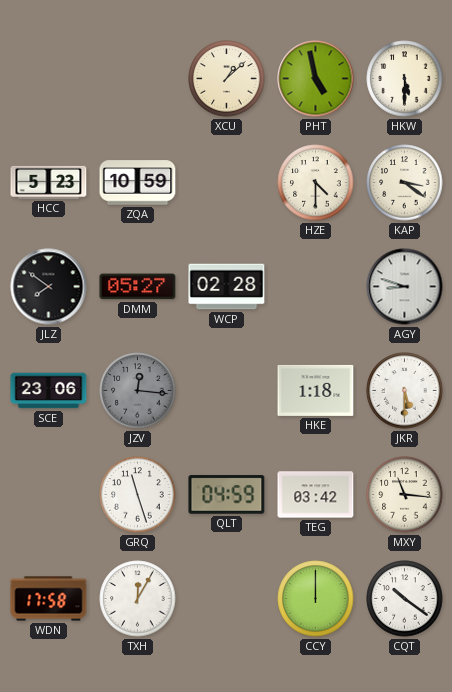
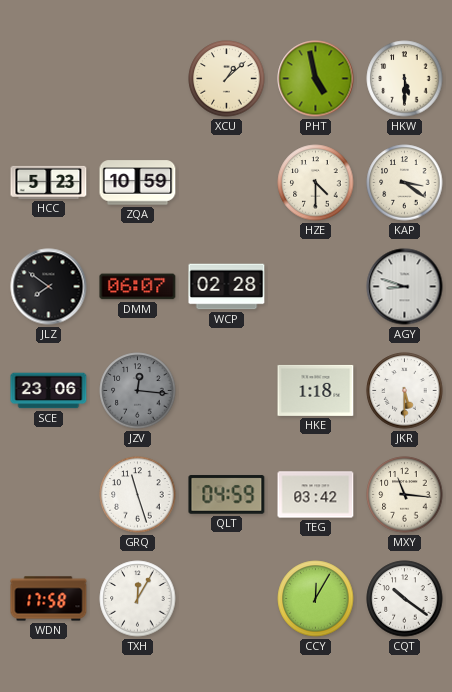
DMM: 05:27 -> 06:07
CCY: 12:00 -> 12:05
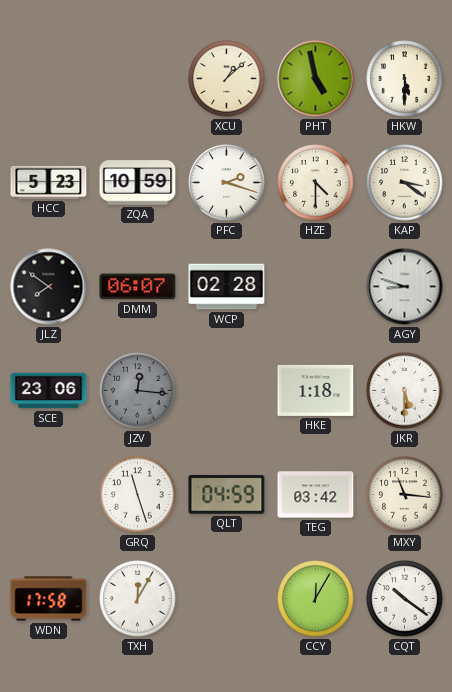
PFC: none -> 2:18
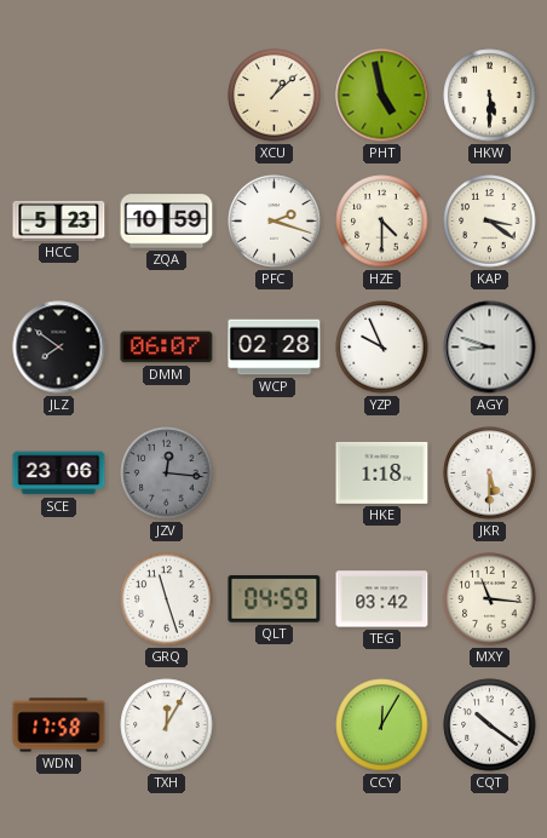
YZP: none -> 9:56
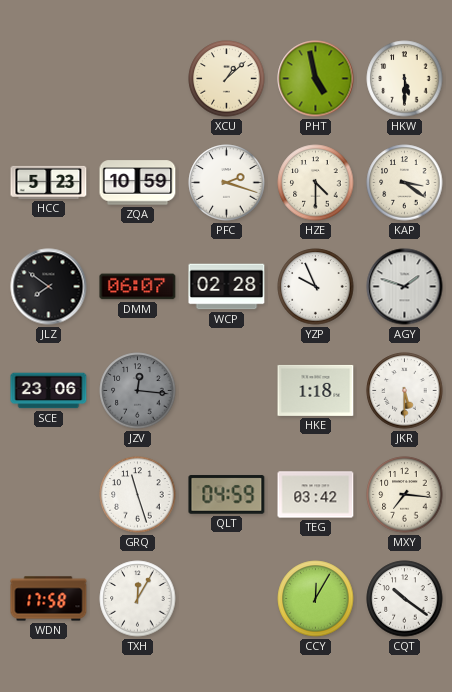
AGY: 8:48 -> 1:48
MXY: 11:16 -> 7:16
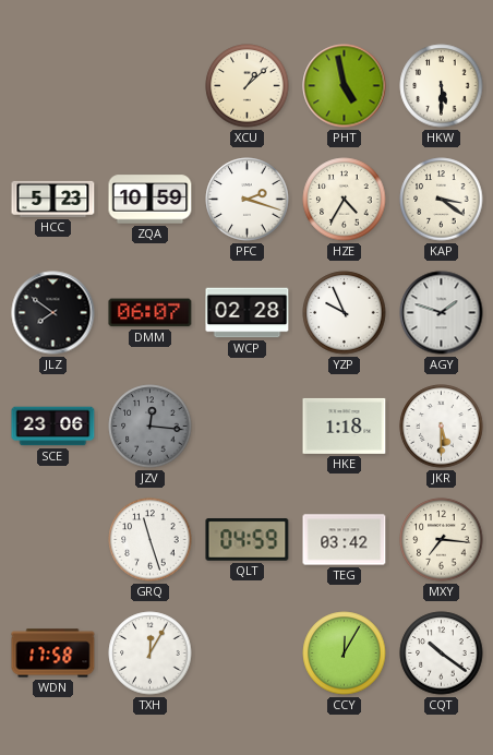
HZE: 4:30 -> 4:35
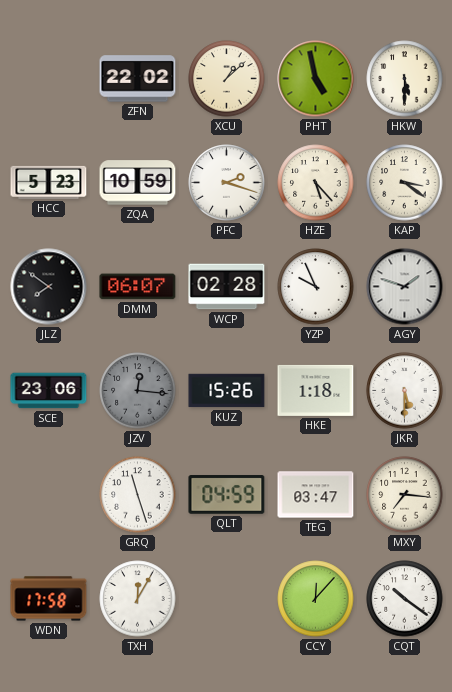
ZFN: none -> 22:02
HZE: 4:35 -> 5:23
KUZ: none -> 15:26
TEG: 03:42 -> 03:47
CCY: 12:05 -> 12:07
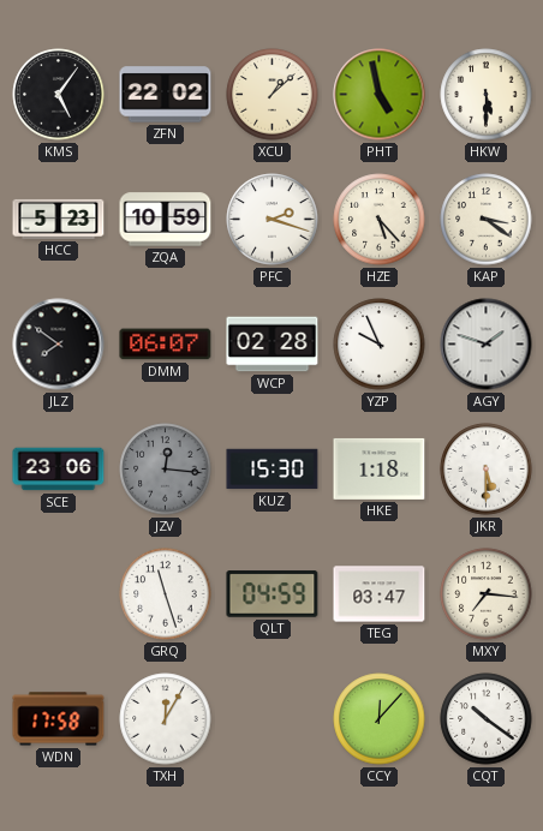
KMS: none -> 5:06
KUZ: 15:26 -> 15:30
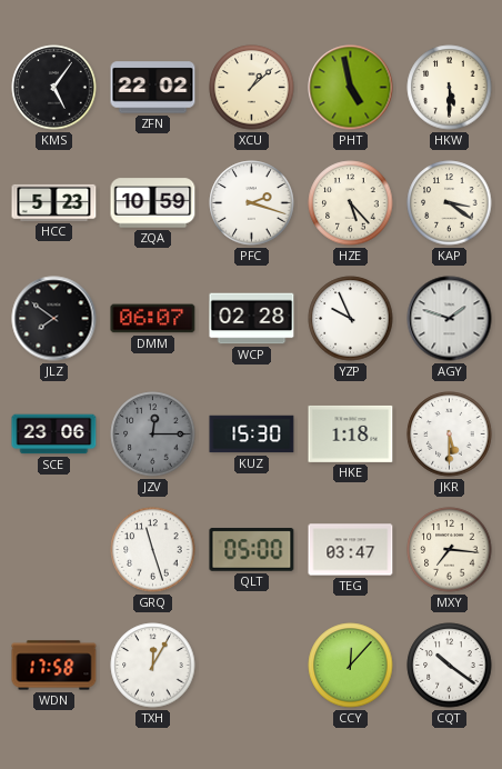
JZV: 12:16 -> 12:15
QLT: 04:59 -> 05:00
